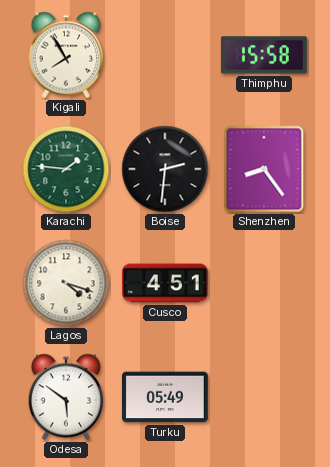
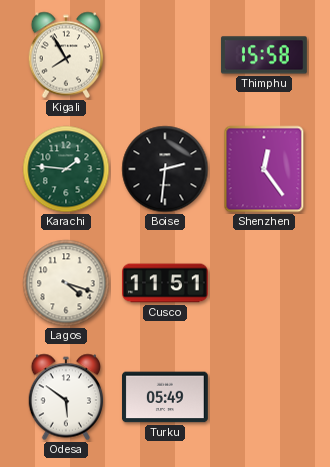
Shenzhen: 8:24 -> 12:24
Cusco: 4:51 -> 11:51
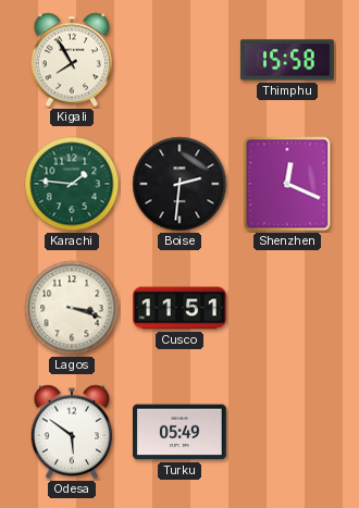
Shenzhen: 12:24 -> 12:19
Lagos: 4:18 -> 3:18
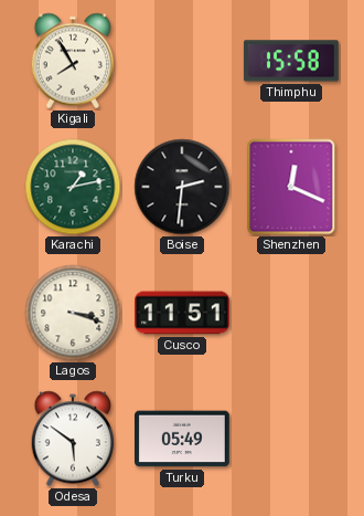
Karachi: 1:46 -> 1:13
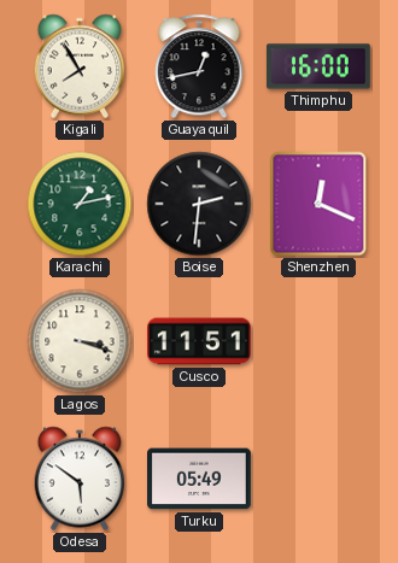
Guayaquil: none -> 12:43
Thimphu: 15:58 -> 16:00
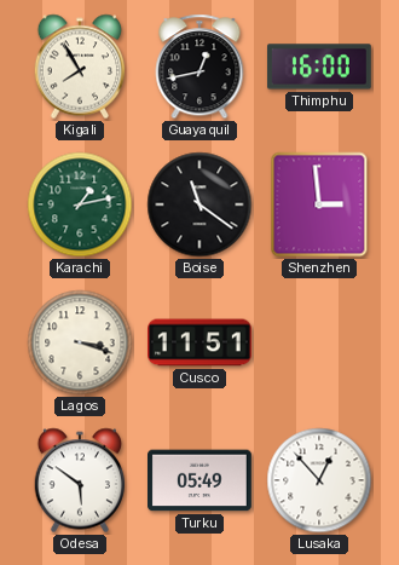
Boise: 2:31 -> 11:21
Shenzhen: 12:19 -> 2:59
Lusaka: none -> 12:53
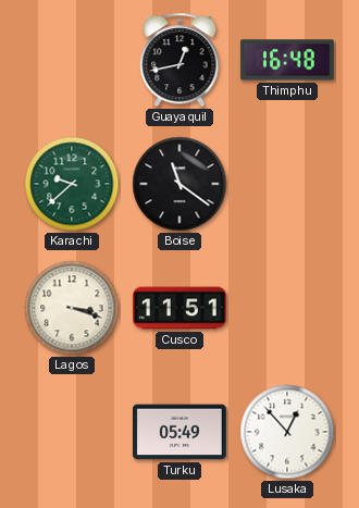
Kigali: 7:55 -> none
Thimphu: 16:00 -> 16:48
Karachi: 1:13 -> 9:38
Shenzhen: 2:59 -> none
Odesa: 5:51 -> none
